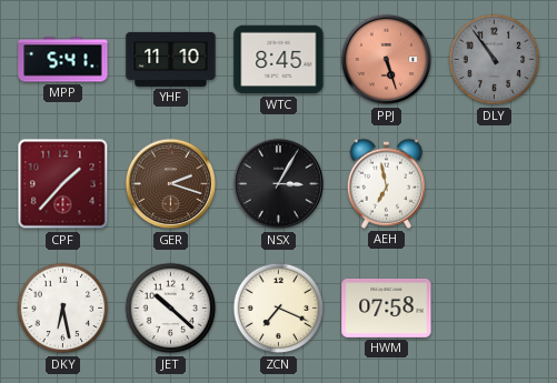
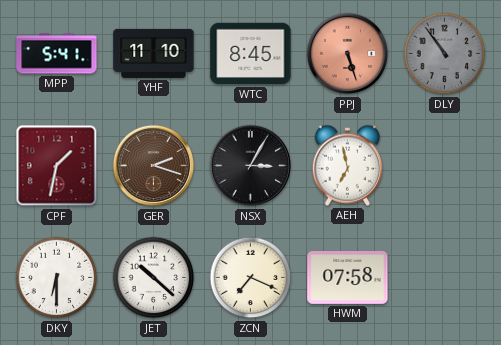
CPF: 1:37 -> 1:32
DKY: 6:28 -> 6:30
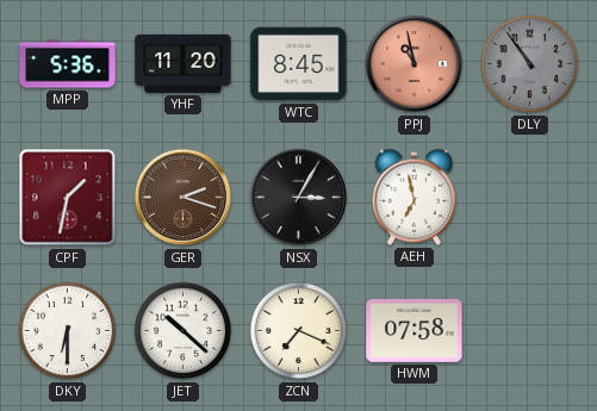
MPP: 5:41 -> 5:36
YHF: 11:10 -> 11:20
PPJ: 5:27 -> 10:58
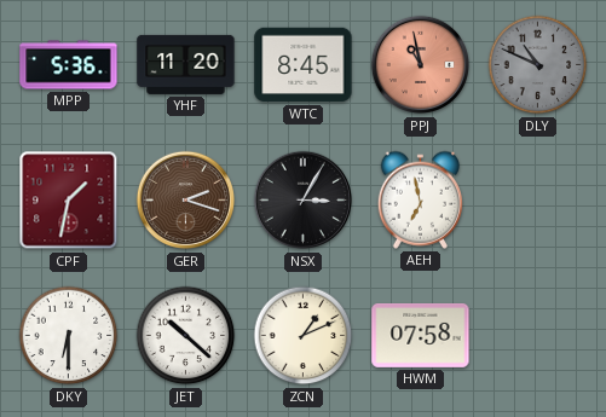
DLY: 10:54 -> 10:49
ZCN: 7:19 -> 1:11
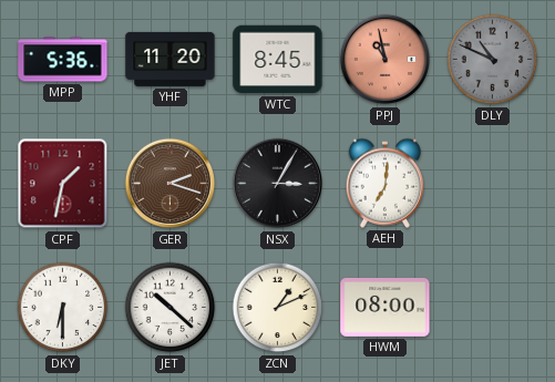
AEH: 6:58 -> 7:01
HWM: 07:58 -> 08:00
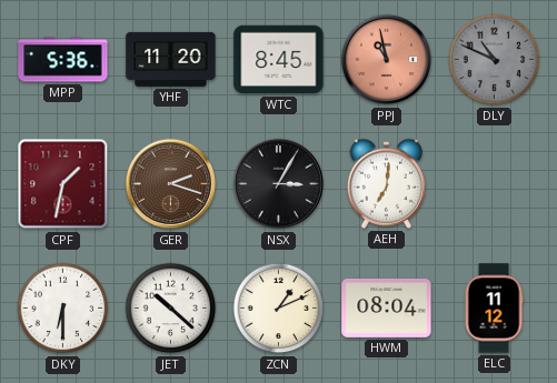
HWM: 08:00 -> 08:04
ELC: none -> 11:12
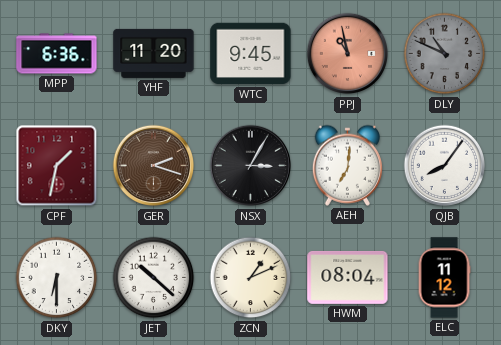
MPP: 5:36 -> 6:36
WTC: 8:45 -> 9:45
QJB: none -> 8:06
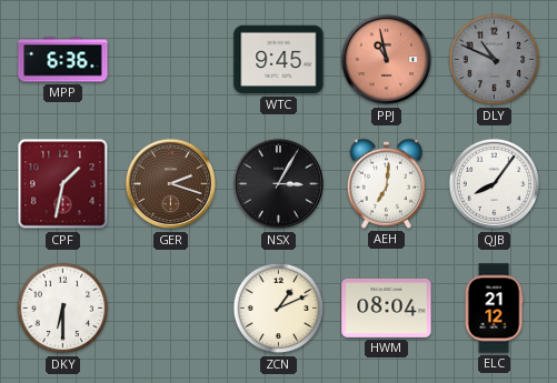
YHF: 11:20 -> none
JET: 10:22 -> none
ELC: 11:12 -> 21:12
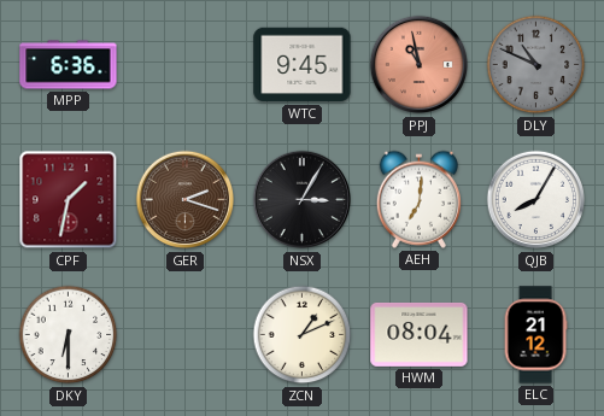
QJB: 8:06 -> 8:05
